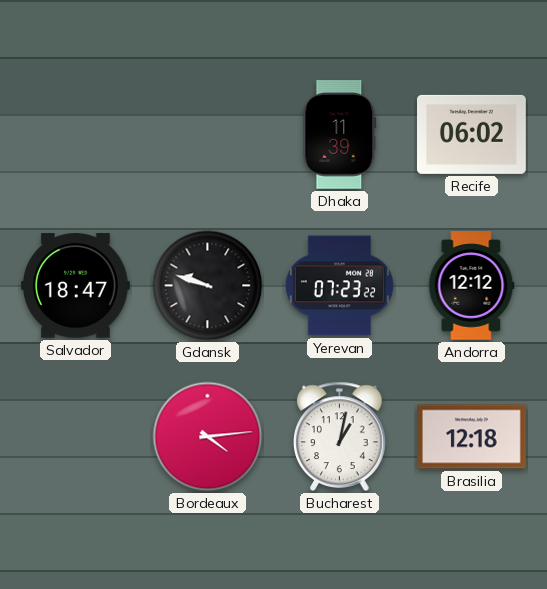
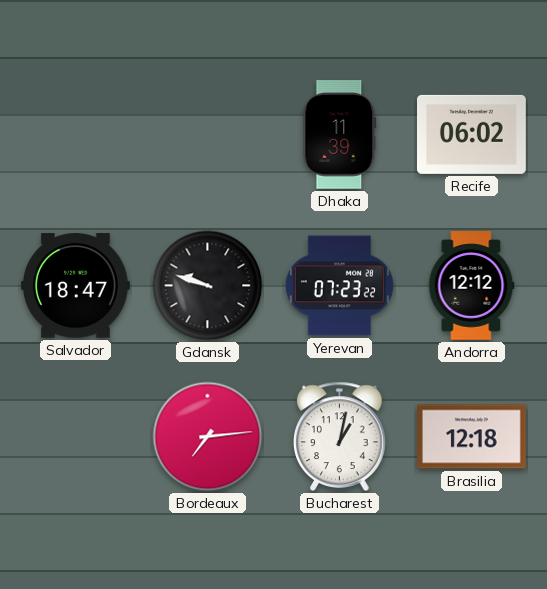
Bordeaux: 4:14 -> 7:14
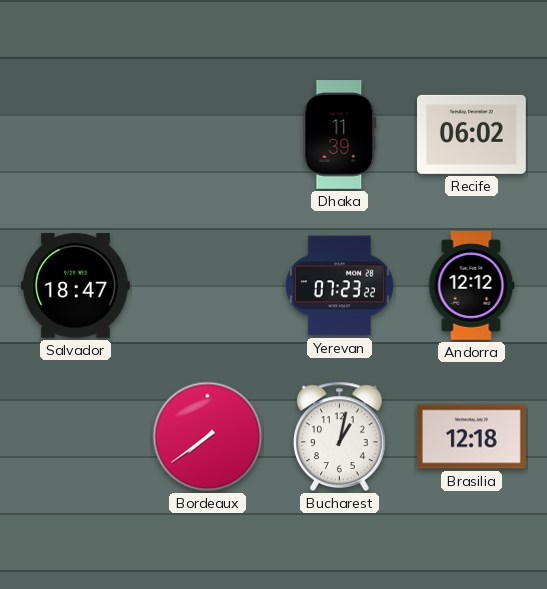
Gdansk: 9:48 -> none
Bordeaux: 7:14 -> 7:39
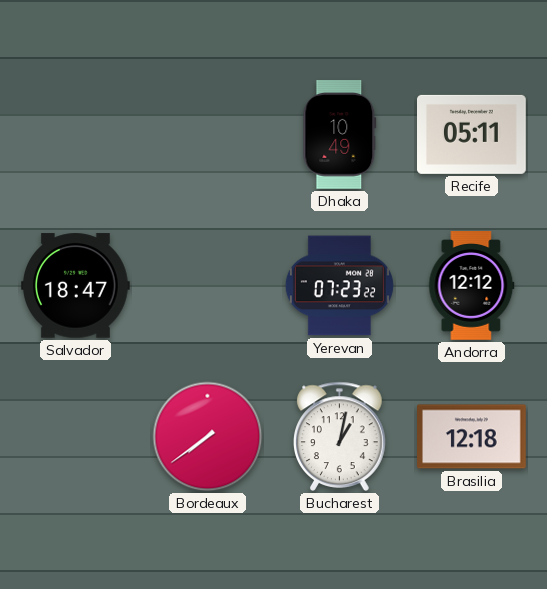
Dhaka: 11:39 -> 10:49
Recife: 06:02 -> 05:11
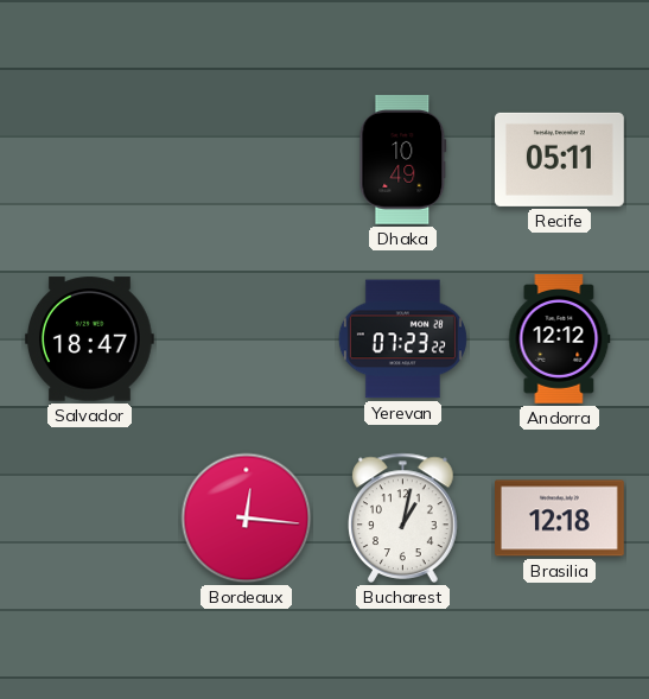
Bordeaux: 7:39 -> 12:16
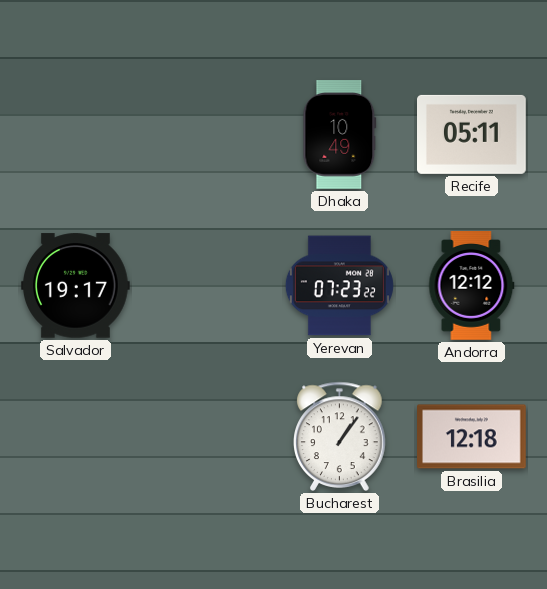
Salvador: 18:47 -> 19:17
Bordeaux: 12:16 -> none
Bucharest: 1:02 -> 1:06
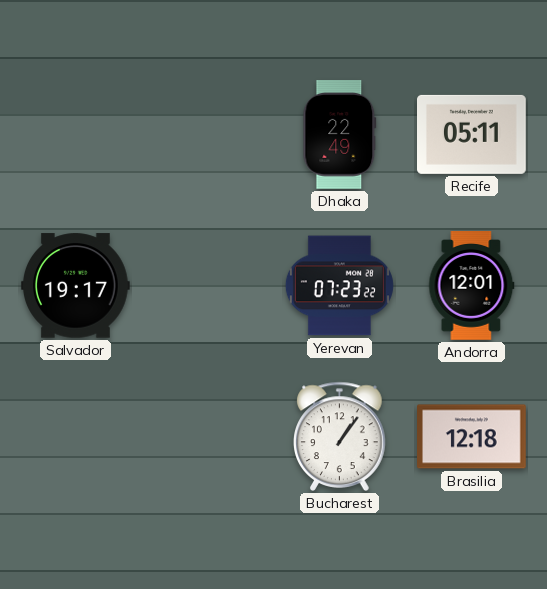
Dhaka: 10:49 -> 22:49
Andorra: 12:12 -> 12:01
